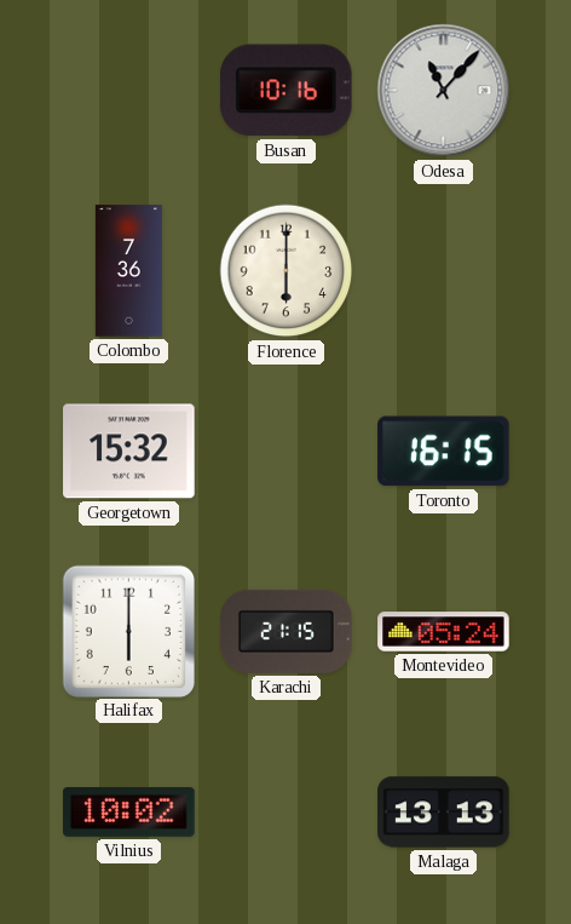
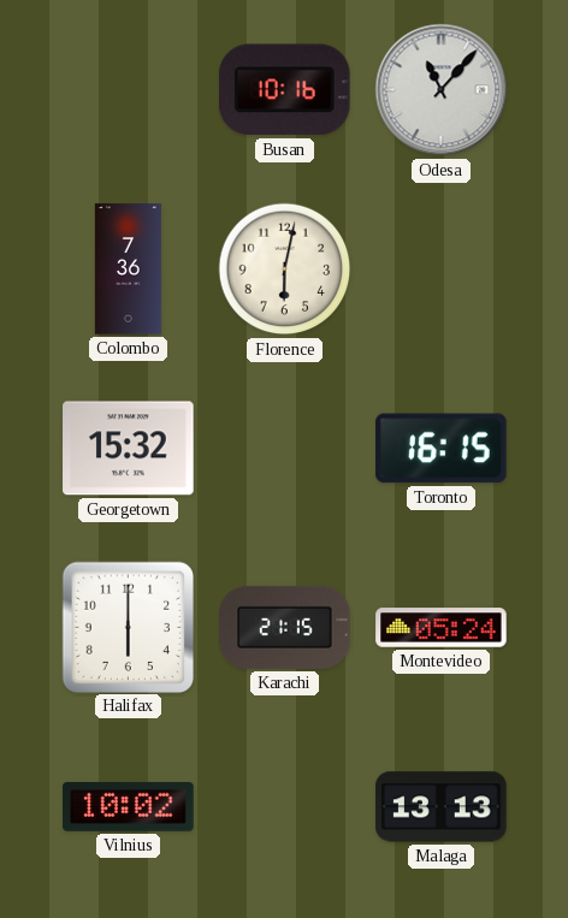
Florence: 6:00 -> 6:02
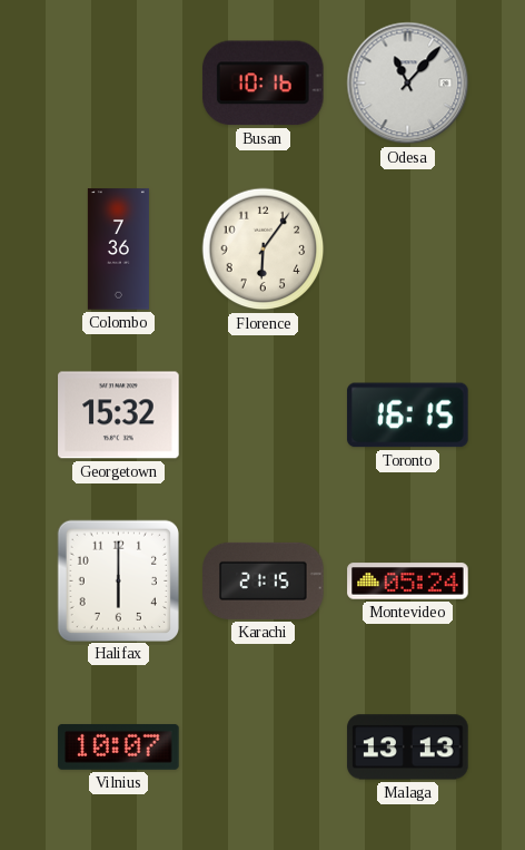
Florence: 6:02 -> 6:06
Vilnius: 10:02 -> 10:07
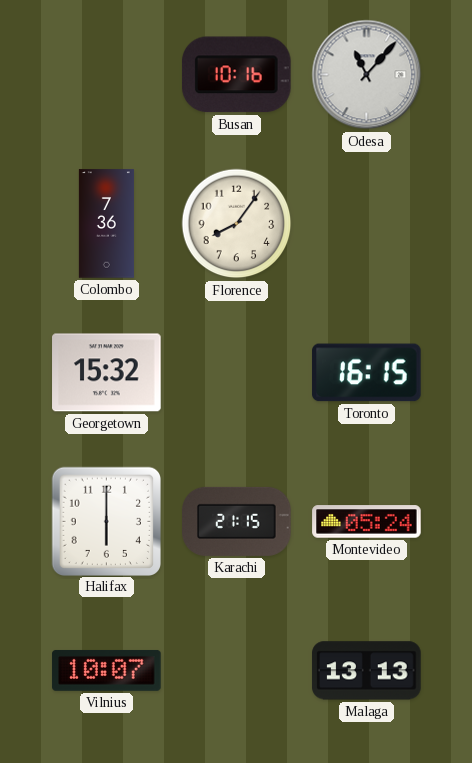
Florence: 6:06 -> 8:06
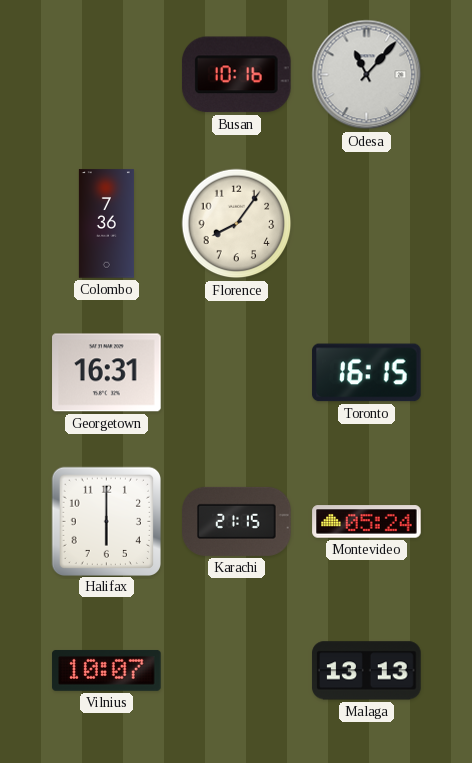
Georgetown: 15:32 -> 16:31
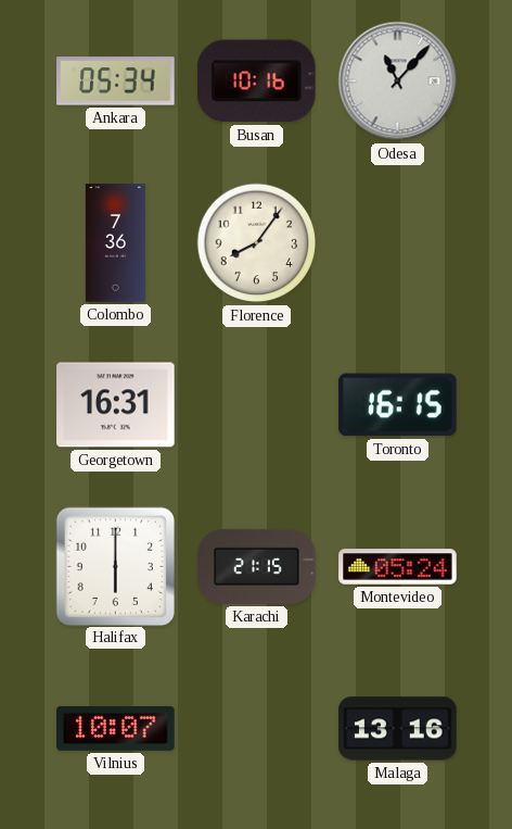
Ankara: none -> 05:34
Malaga: 13:13 -> 13:16
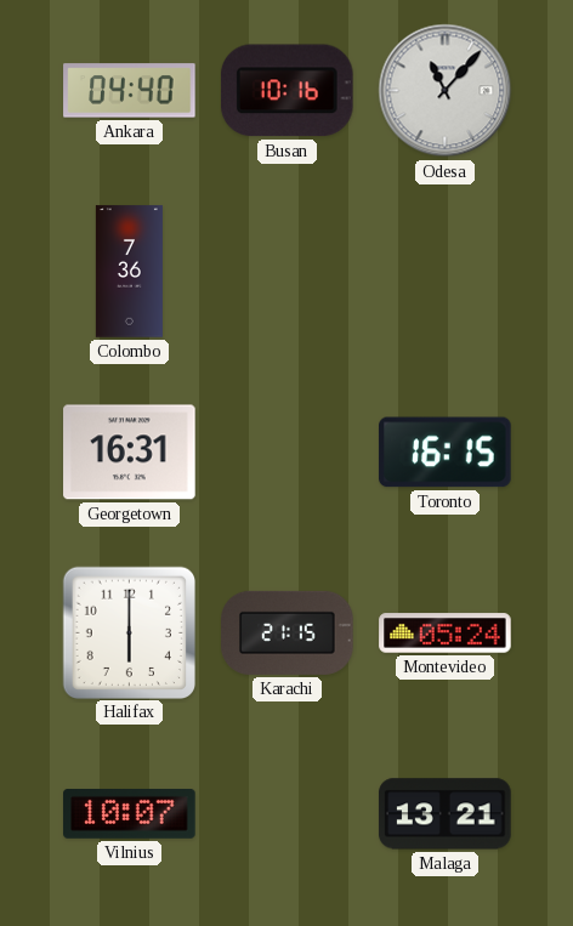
Ankara: 05:34 -> 04:40
Florence: 8:06 -> none
Malaga: 13:16 -> 13:21
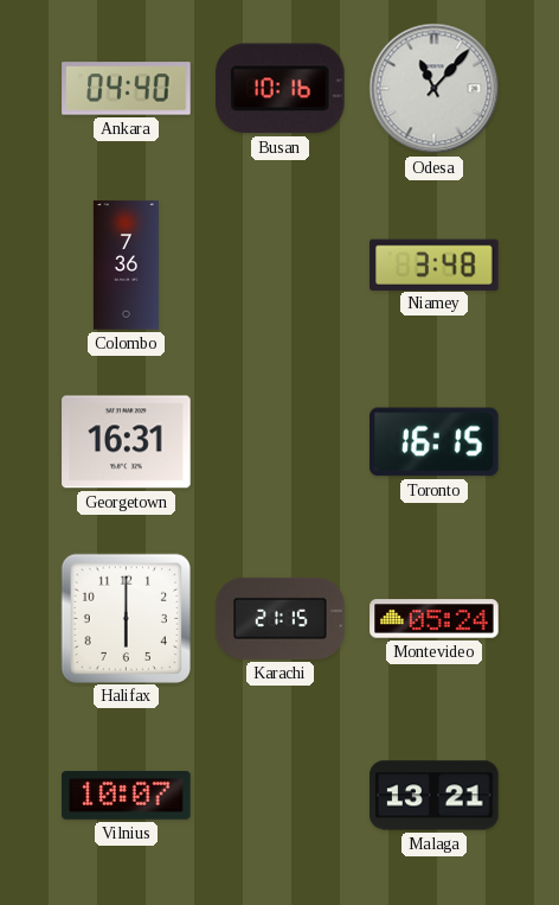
Niamey: none -> 3:48
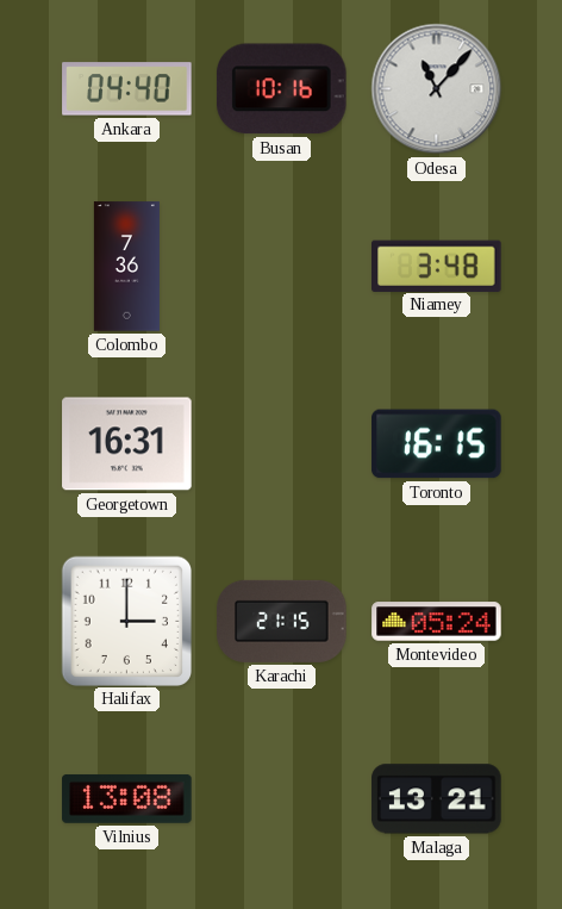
Halifax: 6:00 -> 3:00
Vilnius: 10:07 -> 13:08
